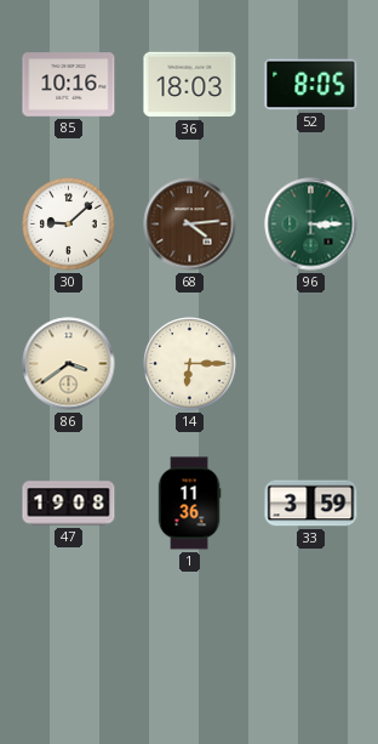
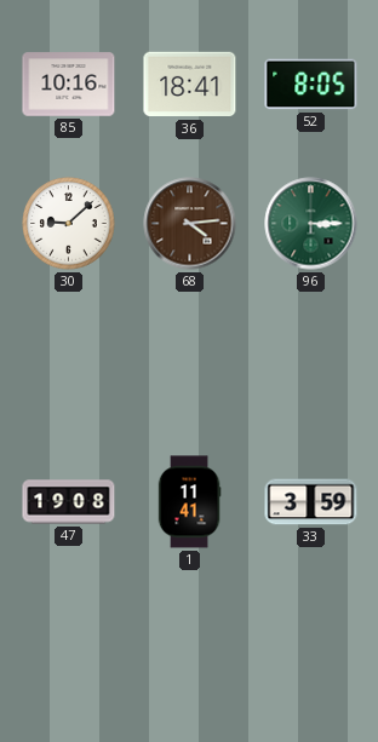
36: 18:03 -> 18:41
86: 3:39 -> none
14: 6:15 -> none
1: 11:36 -> 11:41
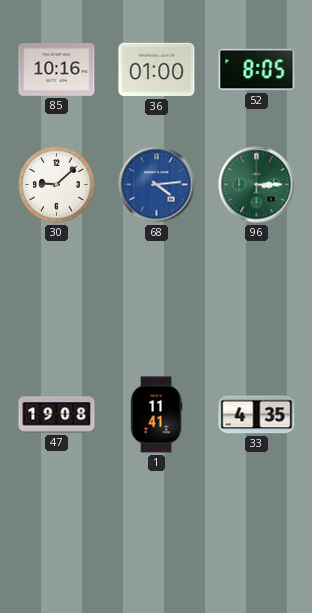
36: 18:41 -> 01:00
68 dial: brown -> blue
33: 3:59 -> 4:35
